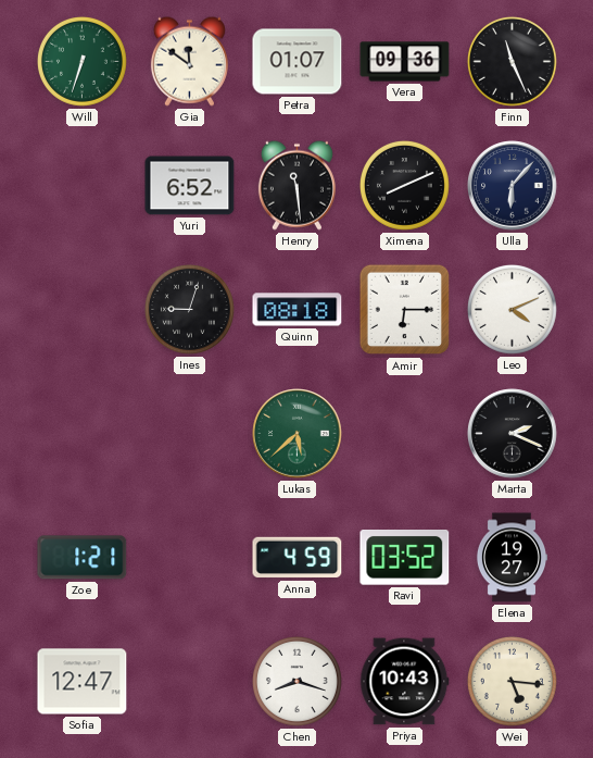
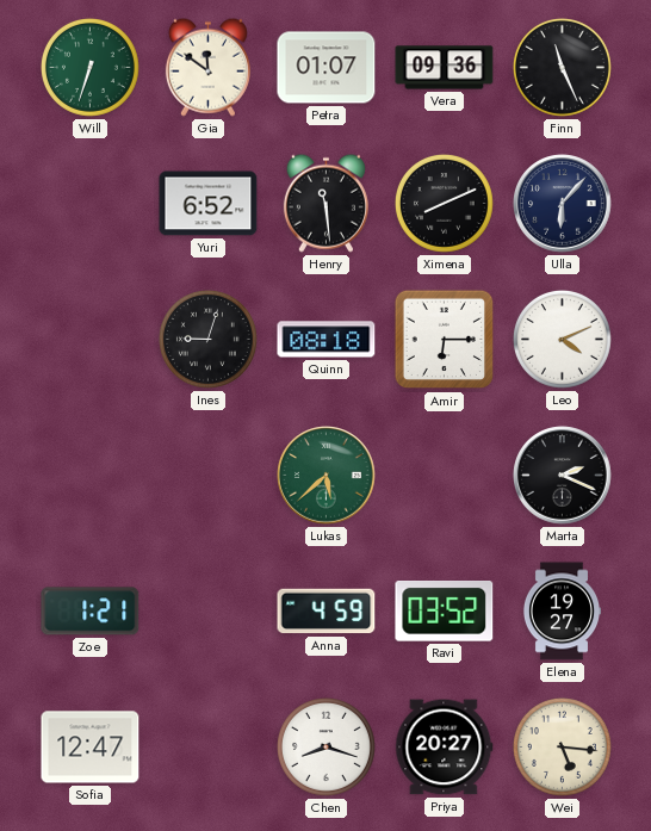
Priya: 10:43 -> 20:27
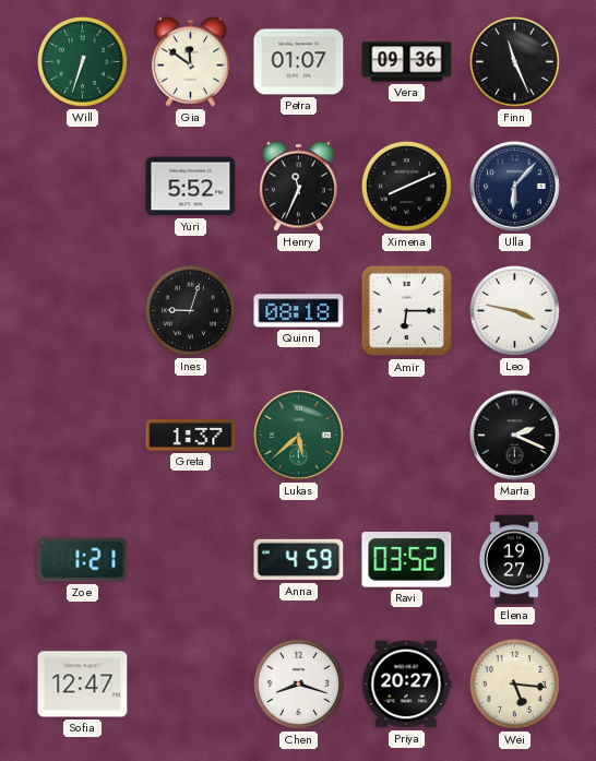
Yuri: 6:52 -> 5:52
Henry: 11:29 -> 11:34
Leo: 4:11 -> 3:47
Greta: none -> 1:37
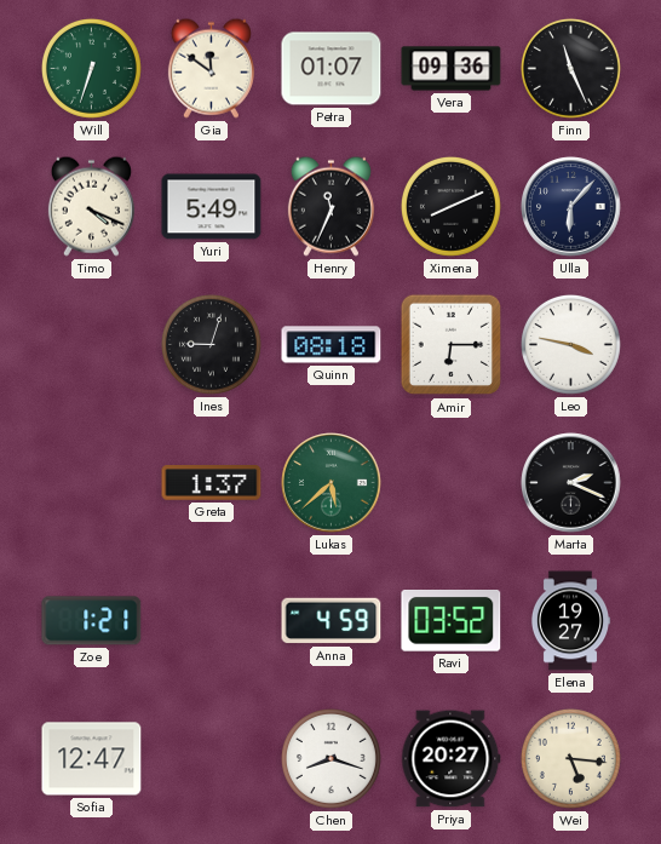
Timo: none -> 4:19
Yuri: 5:52 -> 5:49
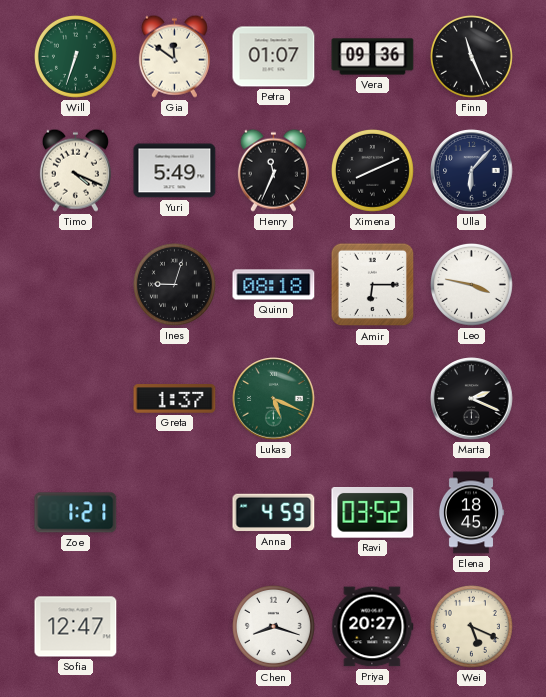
Lukas: 5:38 -> 5:19
Elena: 19:27 -> 18:45
Wei: 5:16 -> 5:19
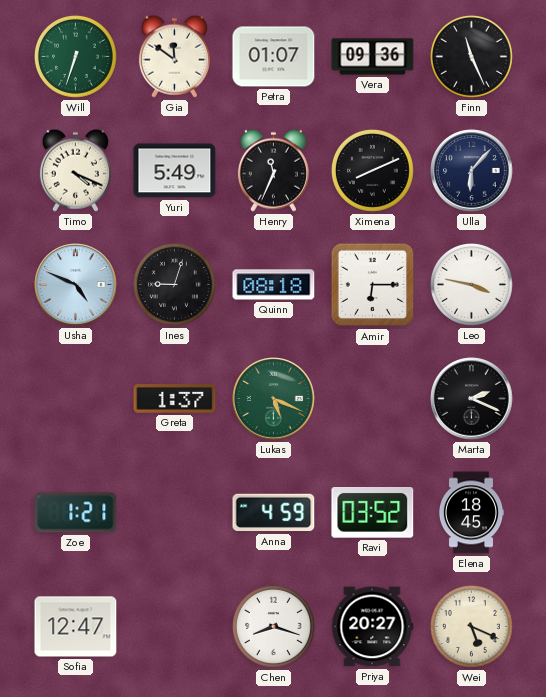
Usha: none -> 4:49
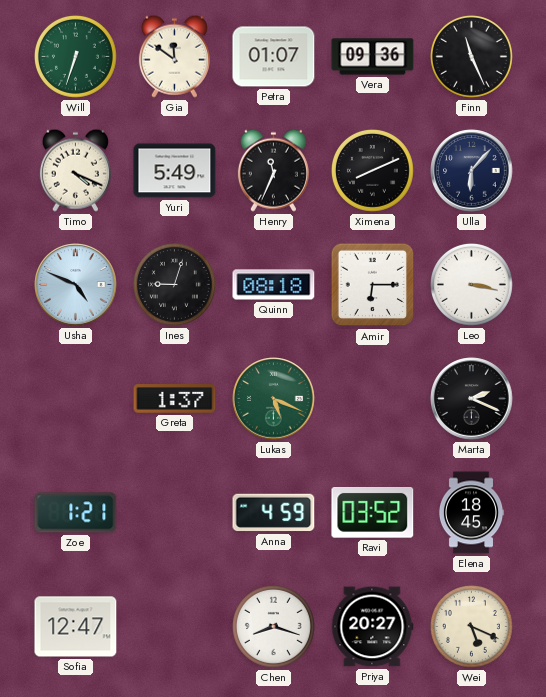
Leo: 3:47 -> 3:17
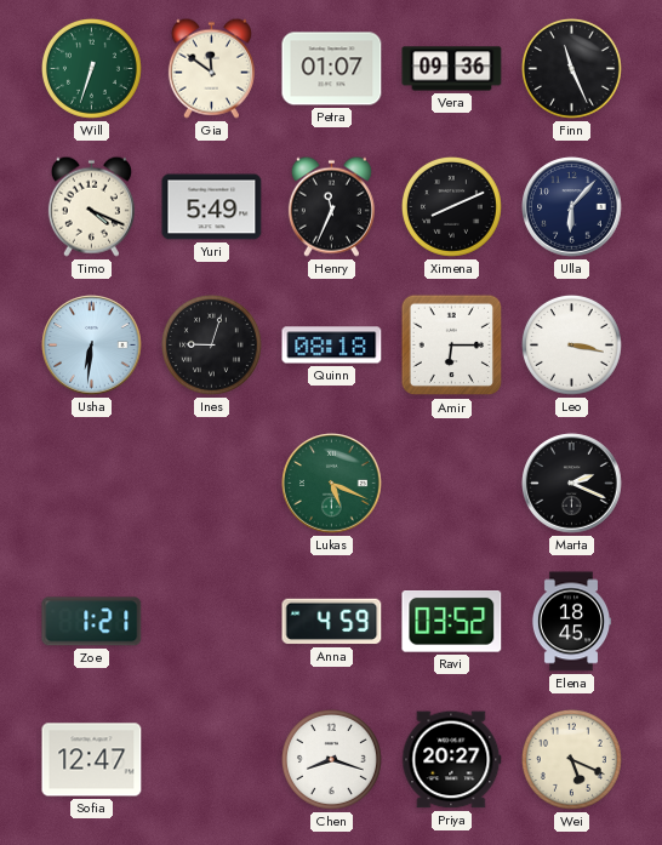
Usha: 4:49 -> 6:31
Greta: 1:37 -> none
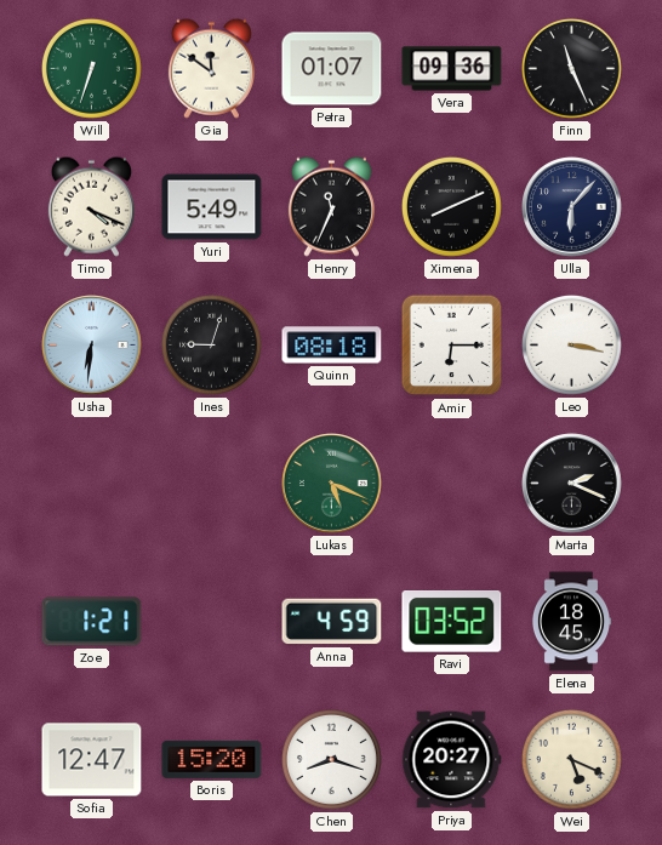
Boris: none -> 15:20
